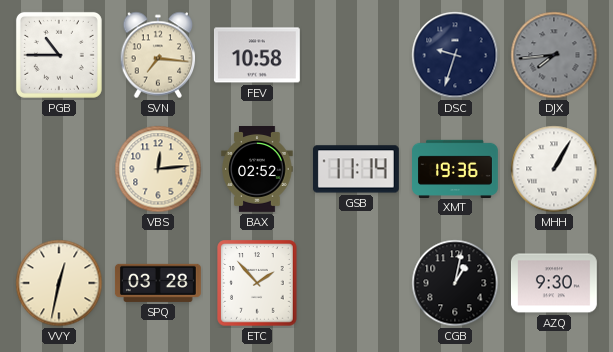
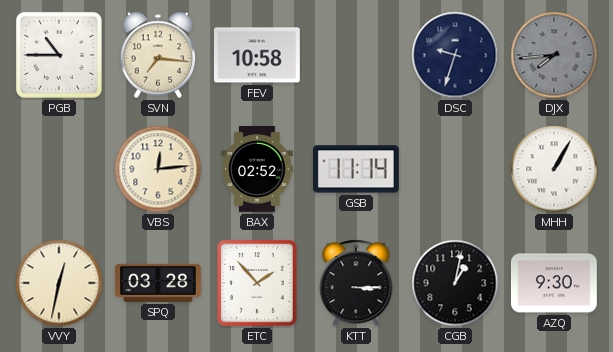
XMT: 19:36 -> none
KTT: none -> 3:15
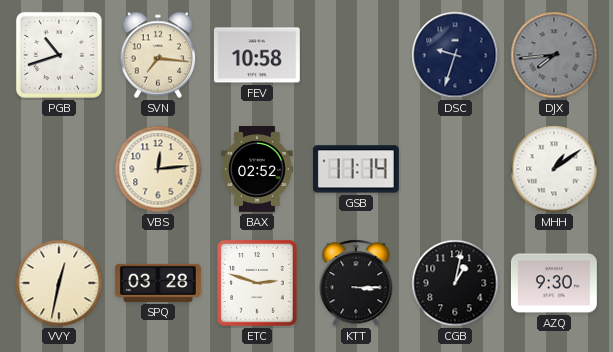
PGB: 10:45 -> 10:42
MHH: 1:05 -> 1:09
ETC: 1:53 -> 2:48
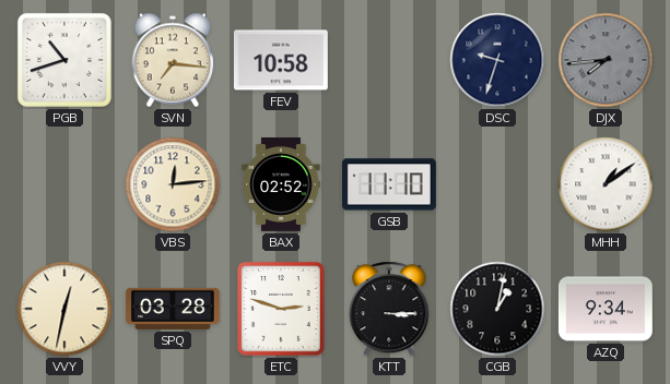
GSB: 11:14 -> 11:10
AZQ: 9:30 -> 9:34
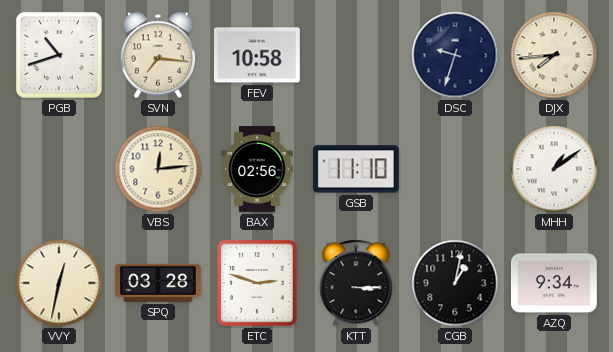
DJX dial: grey -> cream
BAX: 02:52 -> 02:56
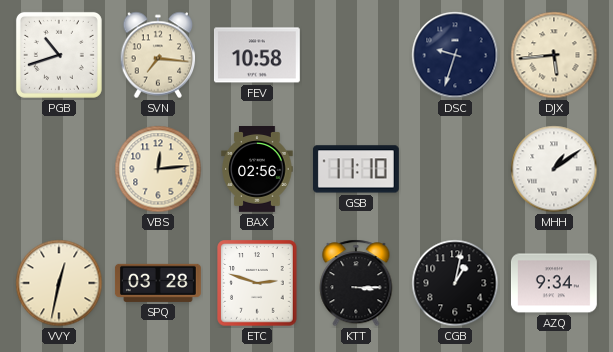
DJX: 7:44 -> 5:44
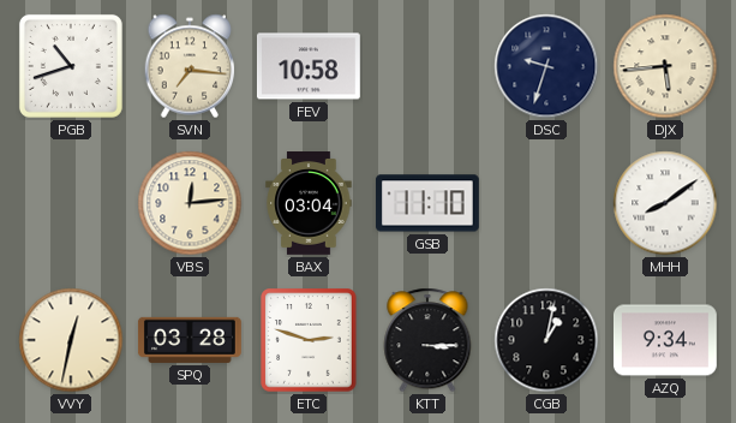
BAX: 02:56 -> 03:04
MHH: 1:09 -> 8:09
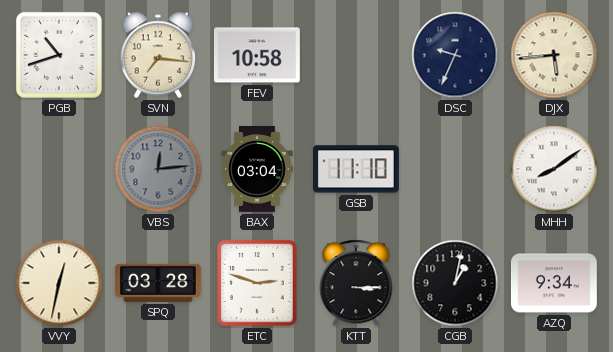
DSC: 9:33 -> 9:34
VBS dial: cream -> grey
